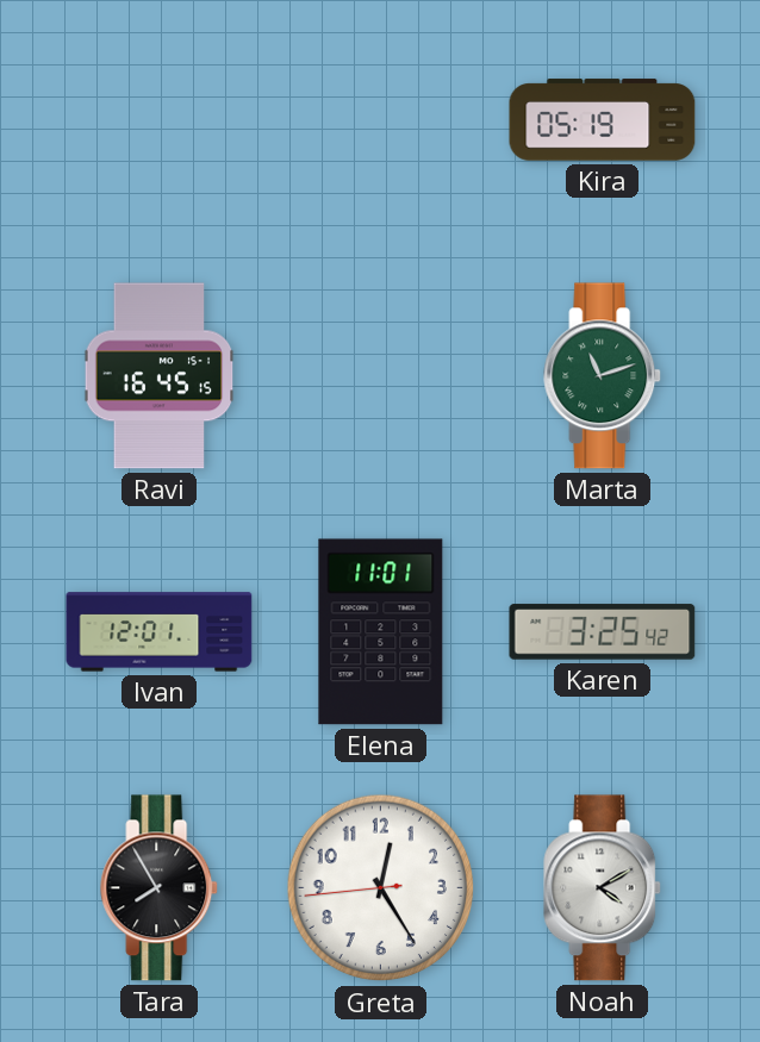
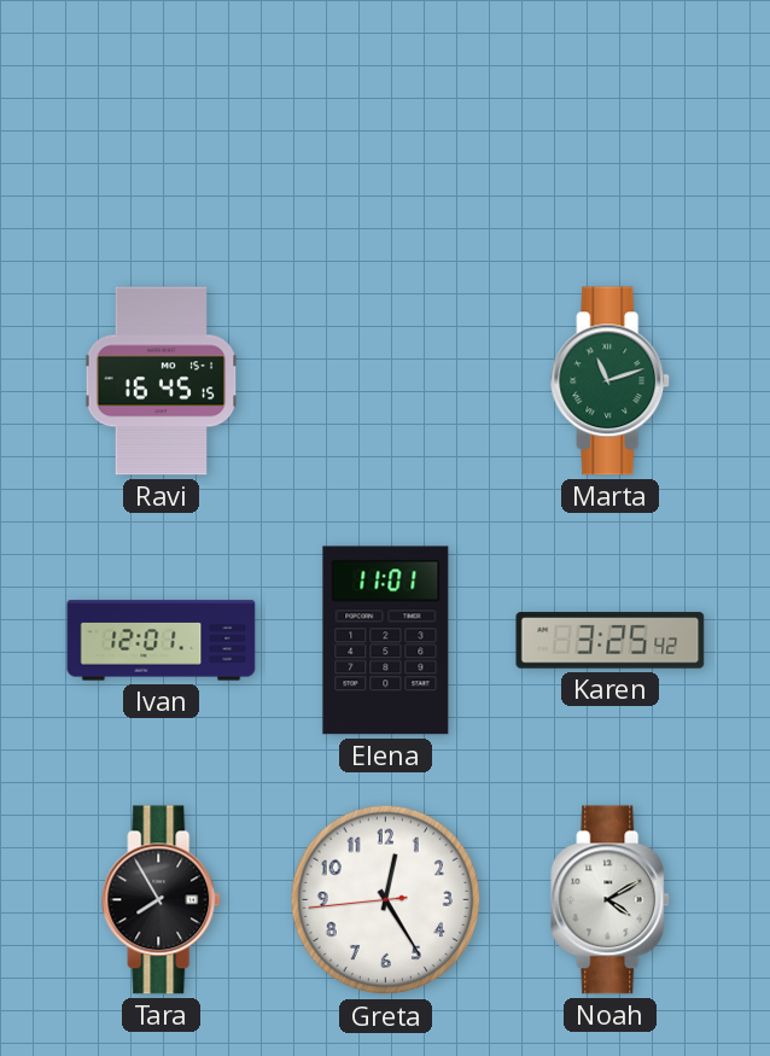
Kira: 05:19 -> none
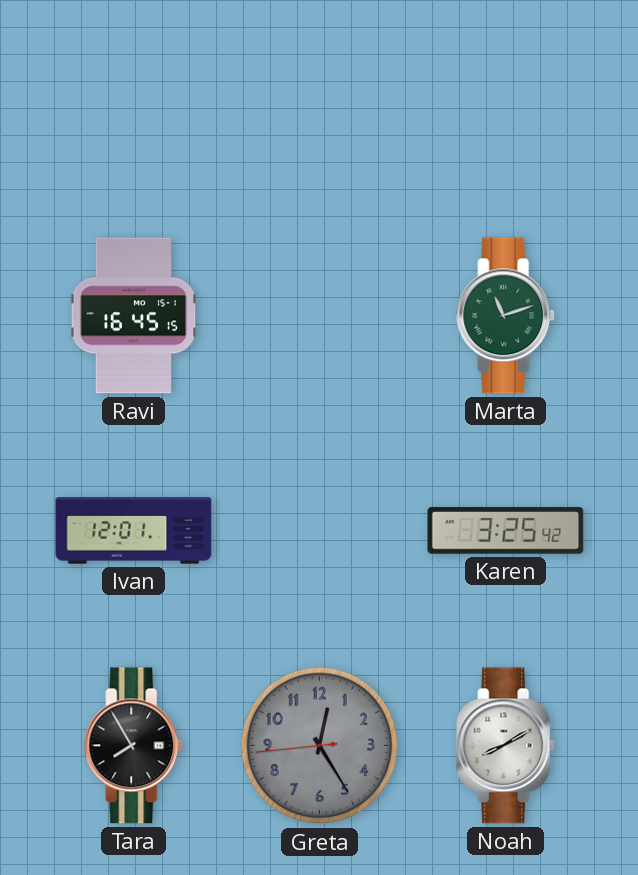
Elena: 11:01 -> none
Greta dial: white -> grey
Noah: 4:10 -> 8:10
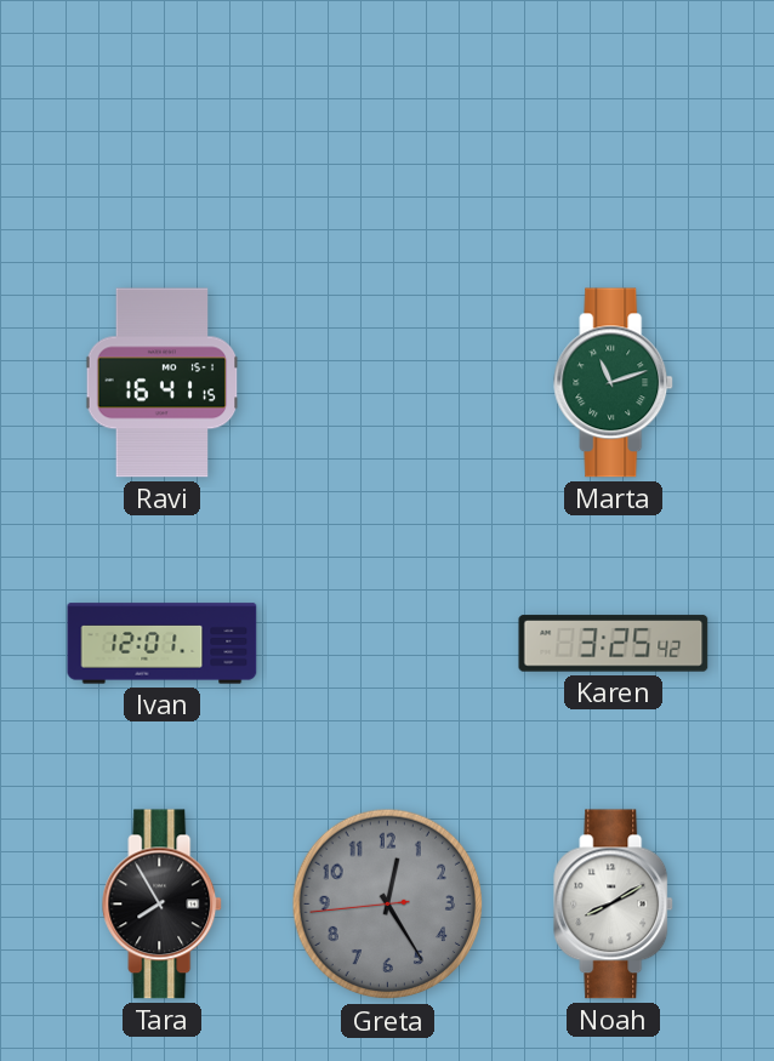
Ravi: 16:45 -> 16:41
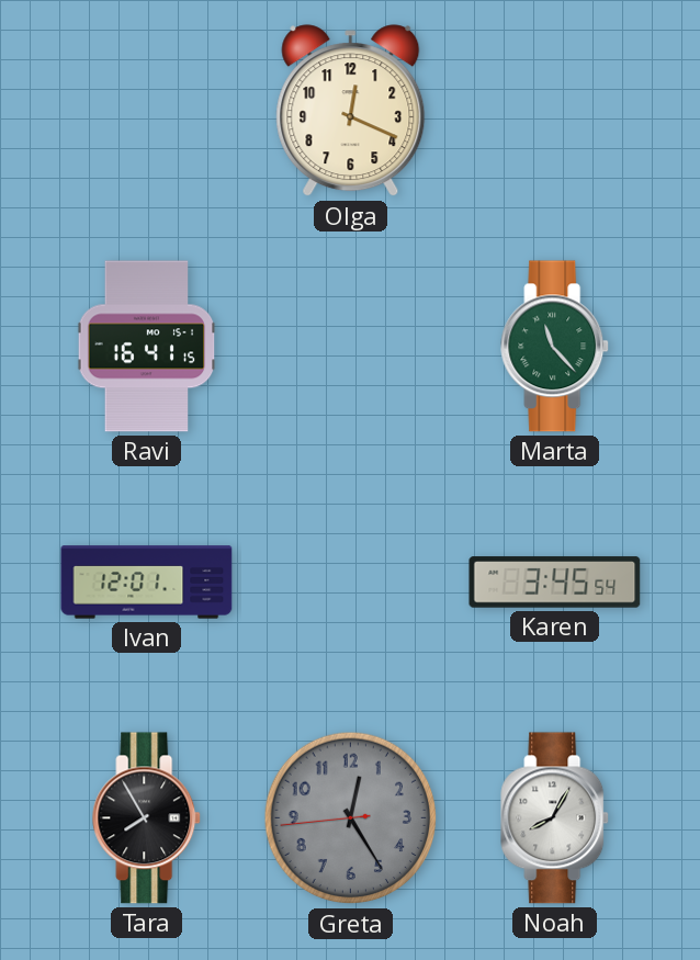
Olga: none -> 12:19
Marta: 11:12 -> 11:23
Karen: 3:25 -> 3:45
Noah: 8:10 -> 8:05
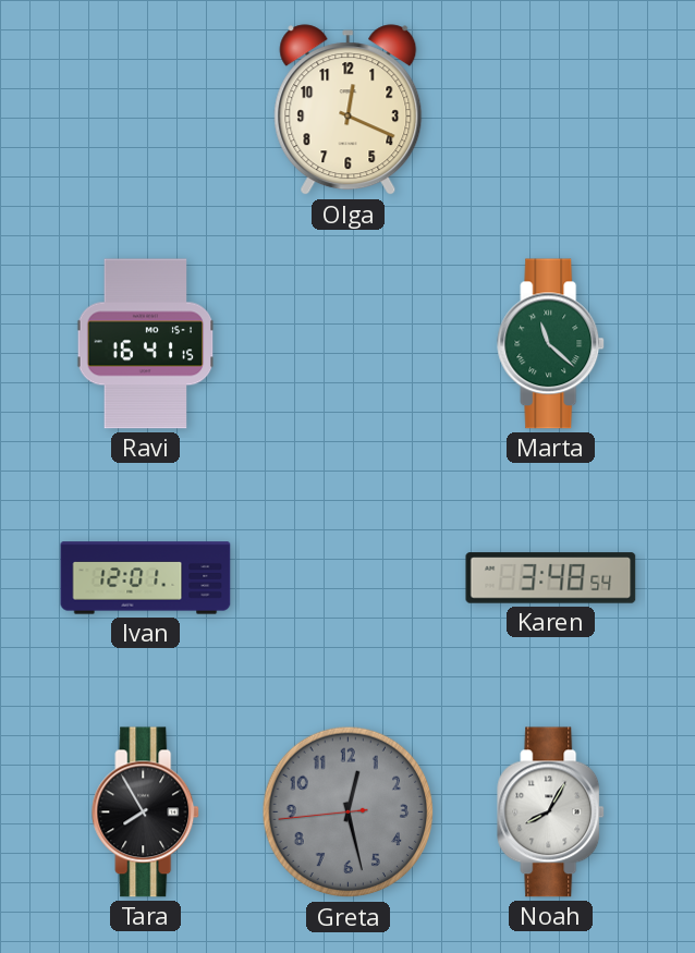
Marta: 11:23 -> 11:22
Karen: 3:45 -> 3:48
Greta: 12:24 -> 12:27
